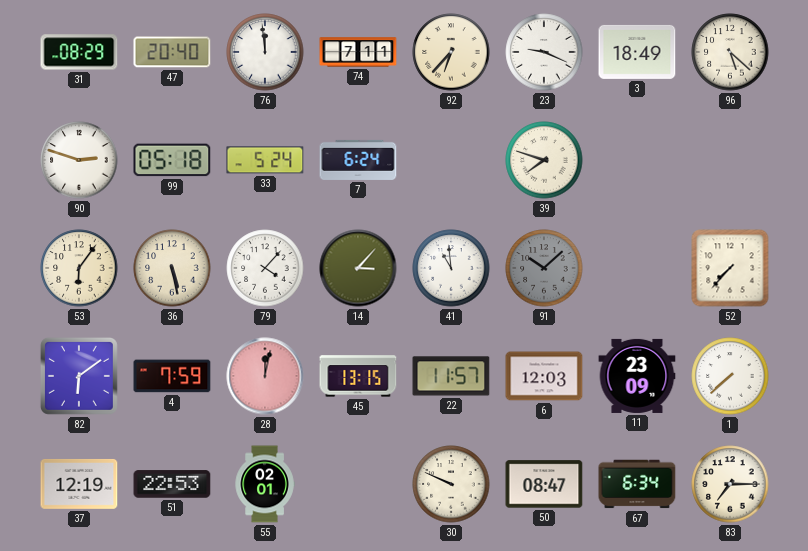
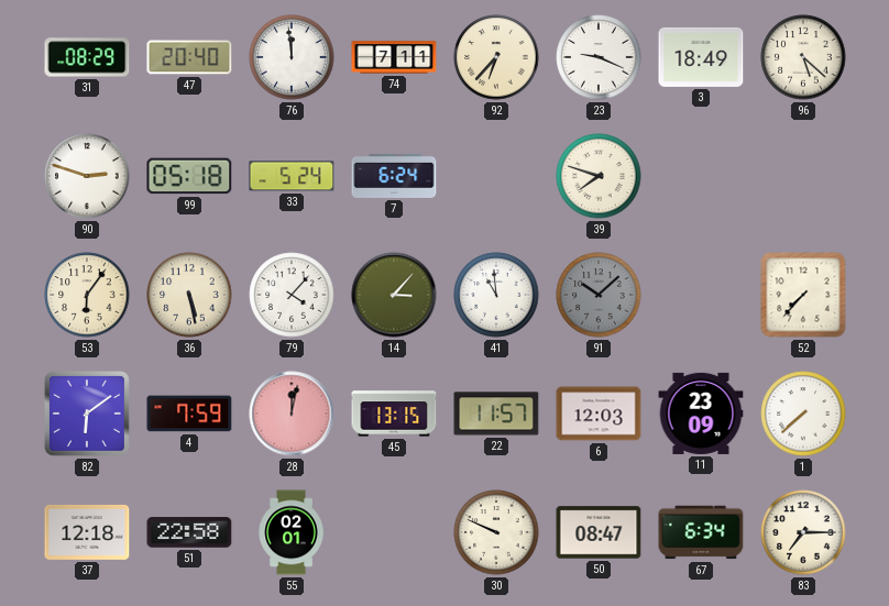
37: 12:19 -> 12:18
51: 22:53 -> 22:58
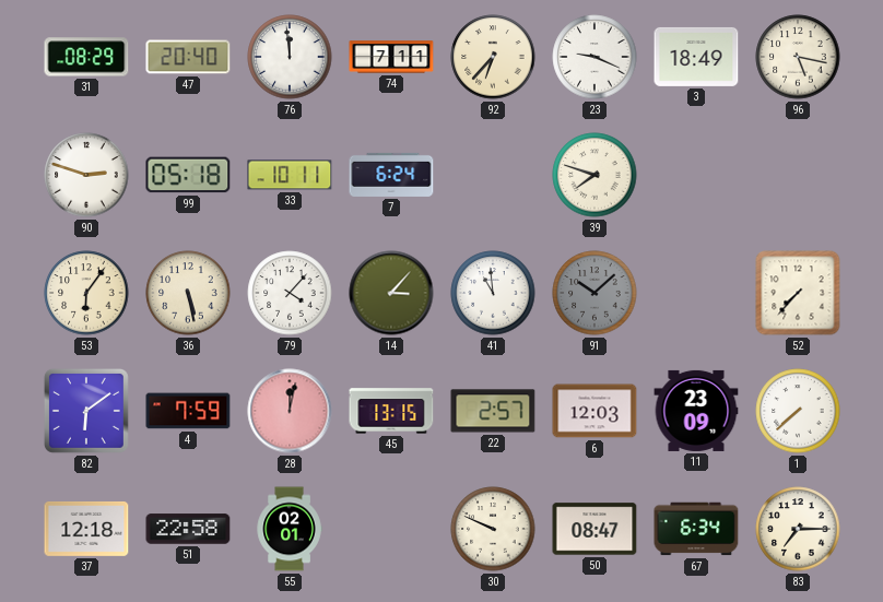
96: 5:22 -> 5:17
33: 5:24 -> 10:11
22: 11:57 -> 2:57
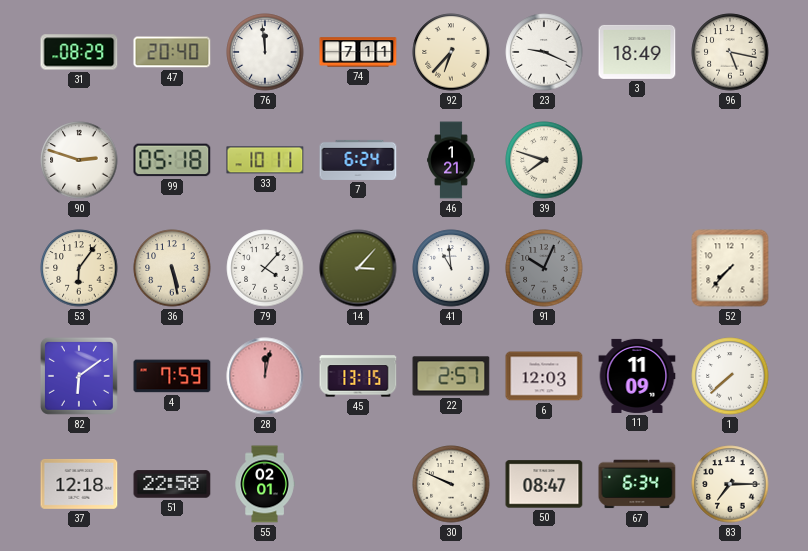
46: none -> 1:21
91: 10:08 -> 10:04
11: 23:09 -> 11:09
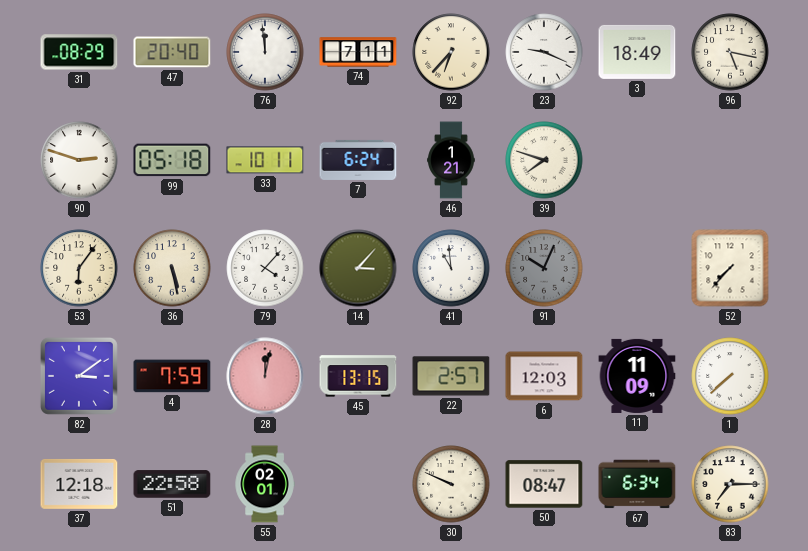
82: 6:09 -> 3:09
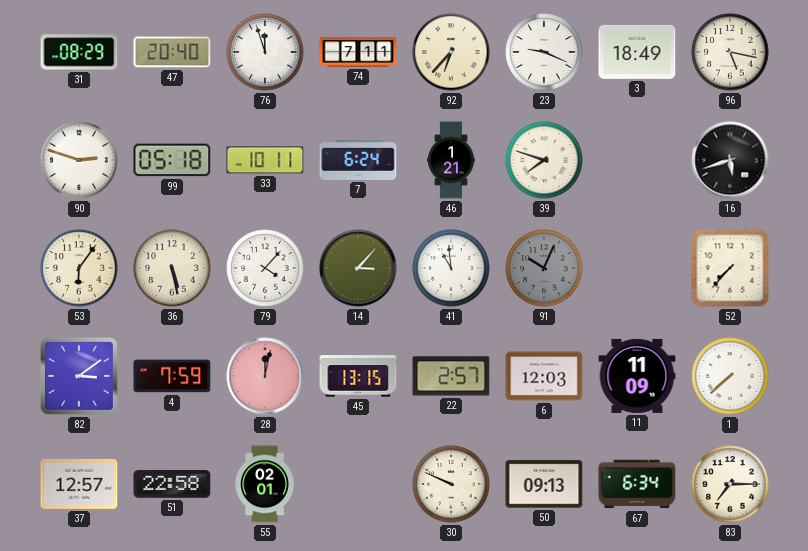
76: 11:59 -> 11:57
16: none -> 5:42
37: 12:18 -> 12:57
50: 08:47 -> 09:13
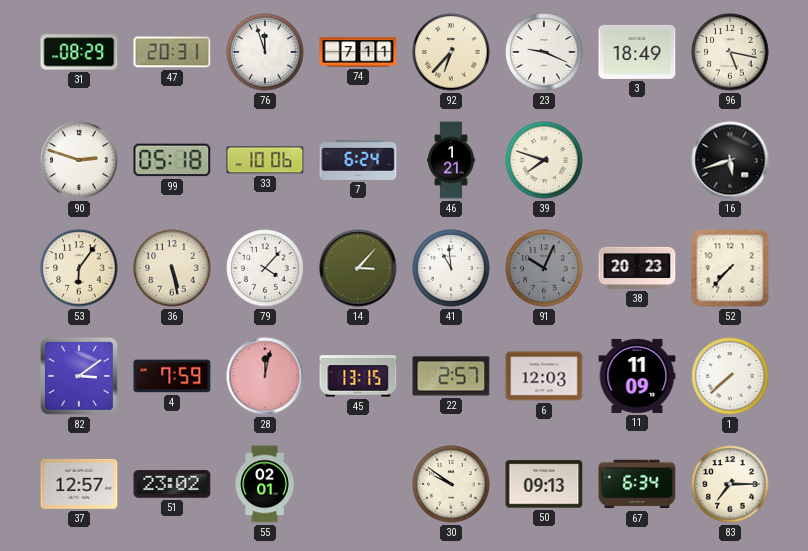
47: 20:40 -> 20:31
33: 10:11 -> 10:06
38: none -> 20:23
51: 22:58 -> 23:02
30: 9:49 -> 9:51
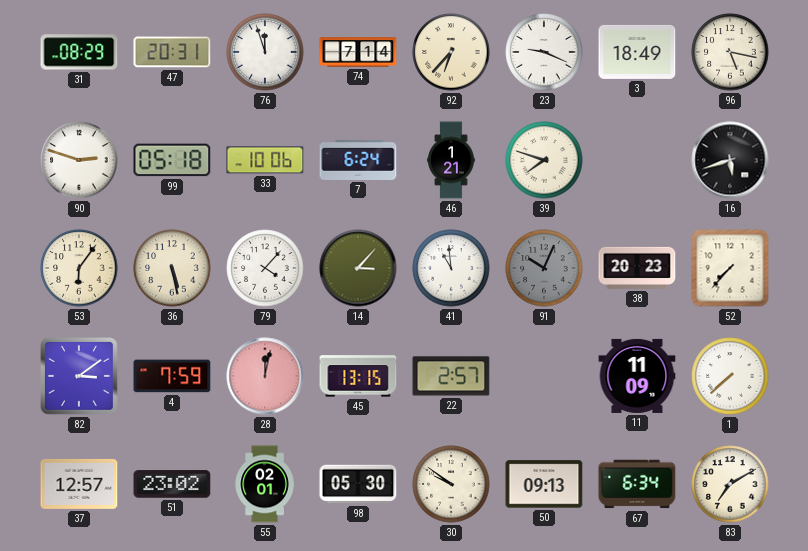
74: 7:11 -> 7:14
6: 12:03 -> none
98: none -> 05:30
83: 7:15 -> 7:10
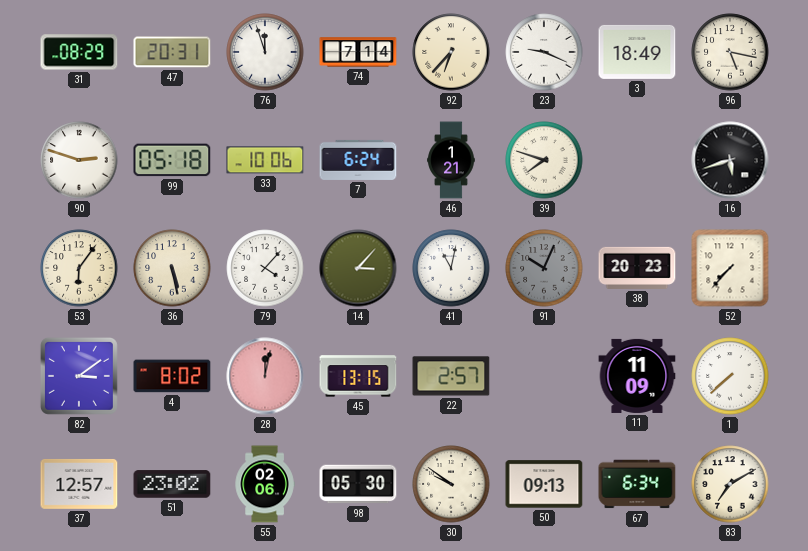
41: 10:59 -> 11:02
4: 7:59 -> 8:02
55: 02:01 -> 02:06
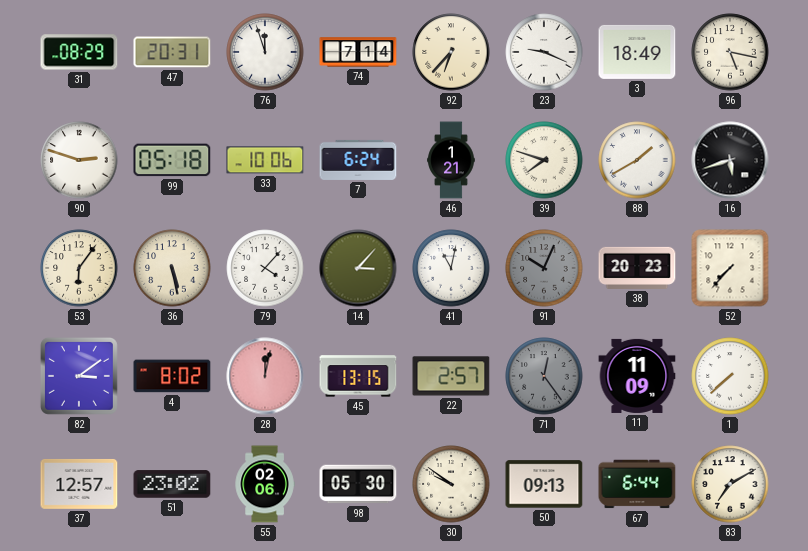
88: none -> 1:40
71: none -> 12:24
67: 6:34 -> 6:44
